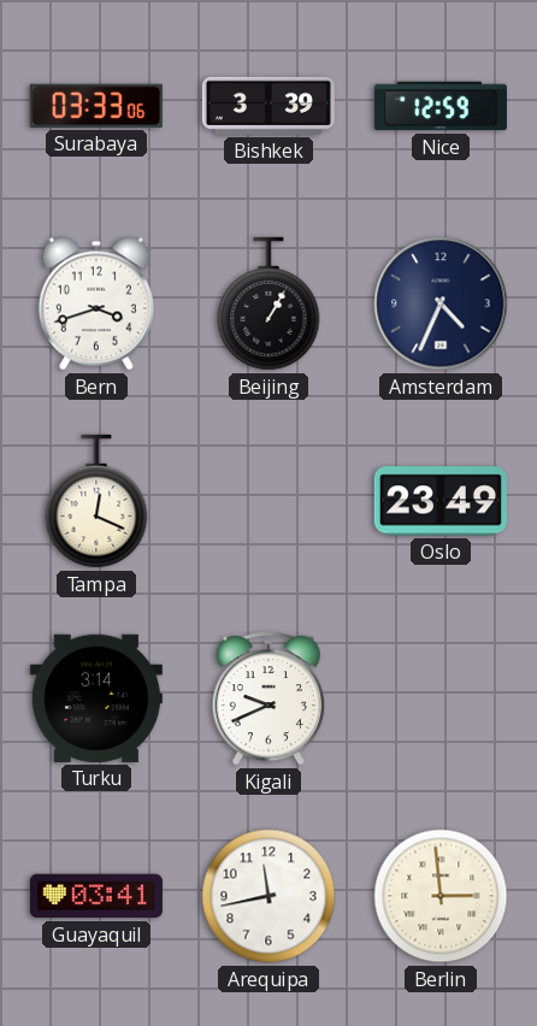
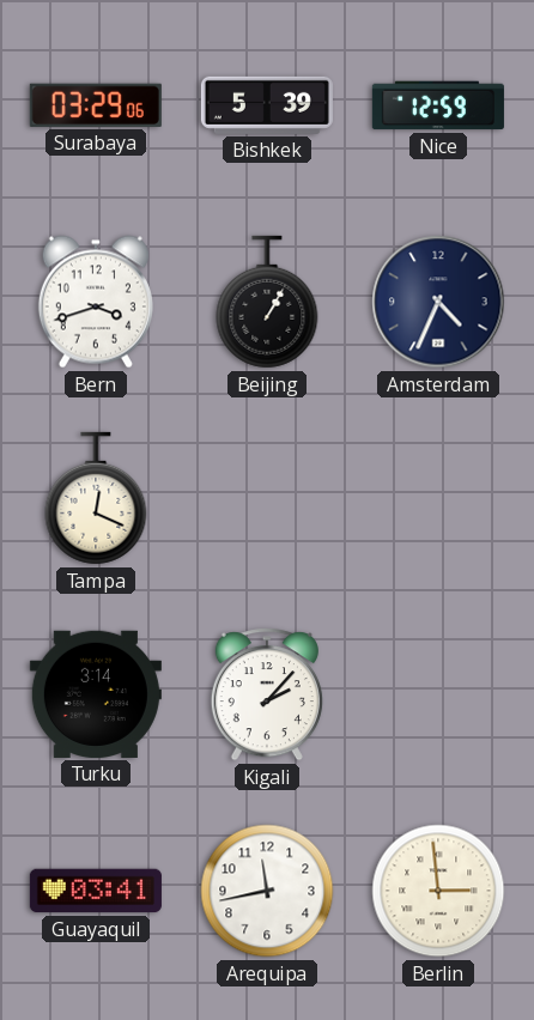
Surabaya: 03:33 -> 03:29
Bishkek: 3:39 -> 5:39
Oslo: 23:49 -> none
Kigali: 9:41 -> 2:07
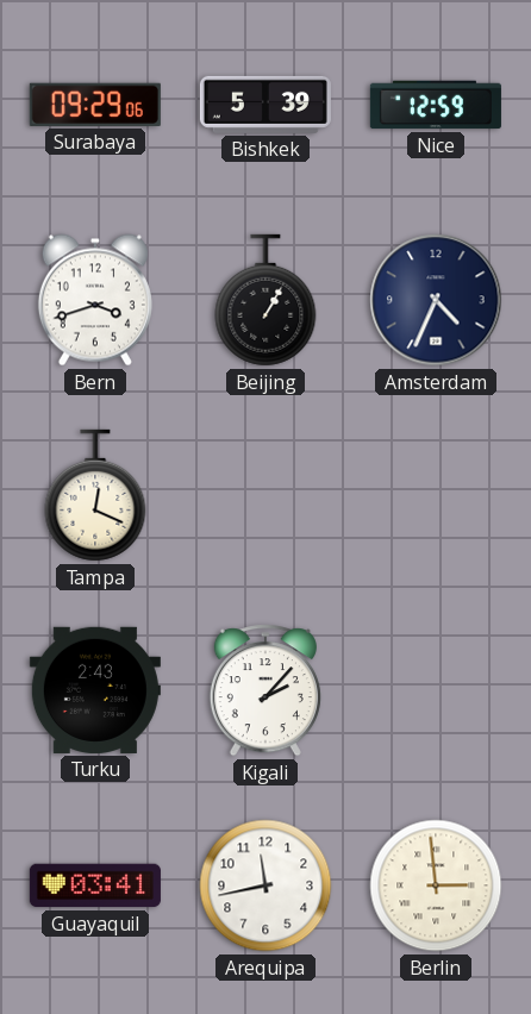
Surabaya: 03:29 -> 09:29
Turku: 3:14 -> 2:43
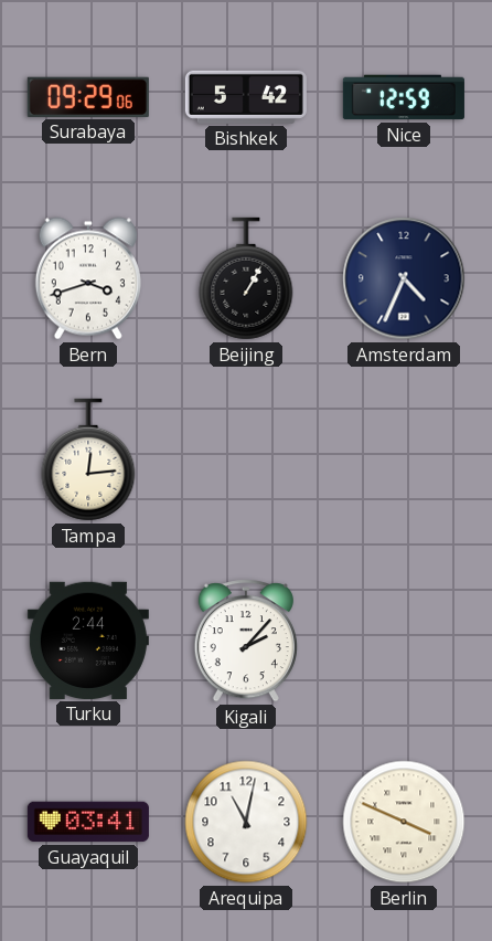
Bishkek: 5:39 -> 5:42
Tampa: 12:19 -> 12:14
Turku: 2:43 -> 2:44
Arequipa: 11:43 -> 11:02
Berlin: 2:59 -> 3:49
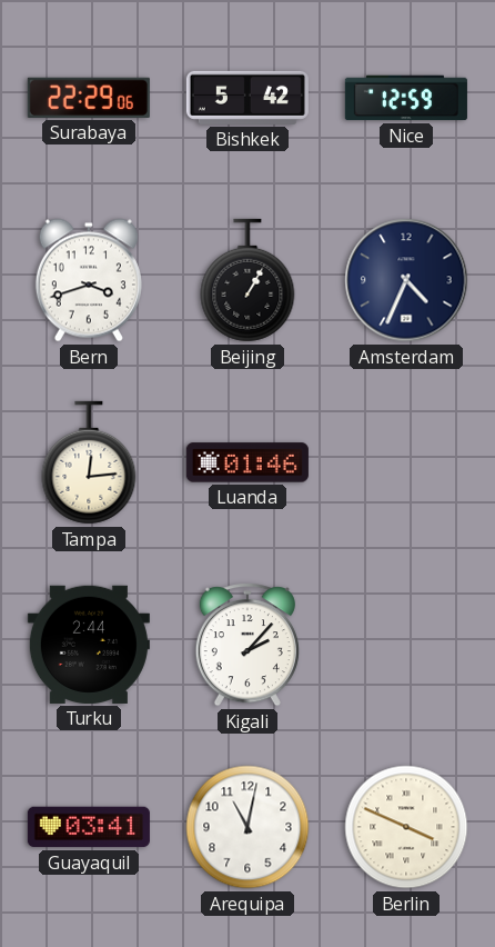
Surabaya: 09:29 -> 22:29
Luanda: none -> 01:46
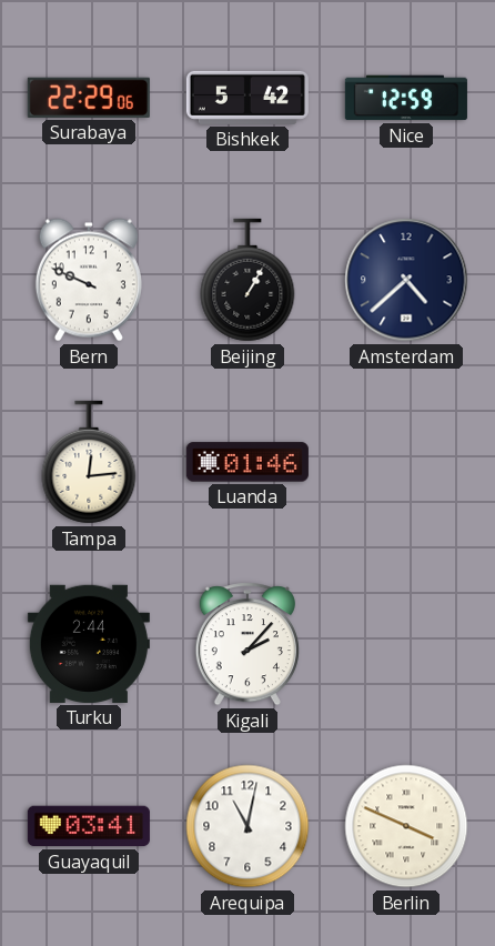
Bern: 3:42 -> 9:49
Amsterdam: 4:34 -> 4:38
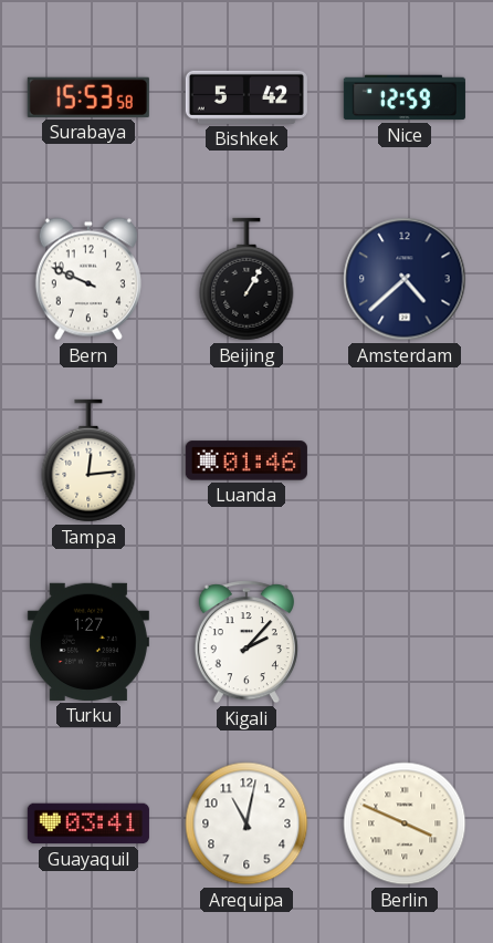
Surabaya: 22:29 -> 15:53
Turku: 2:44 -> 1:27
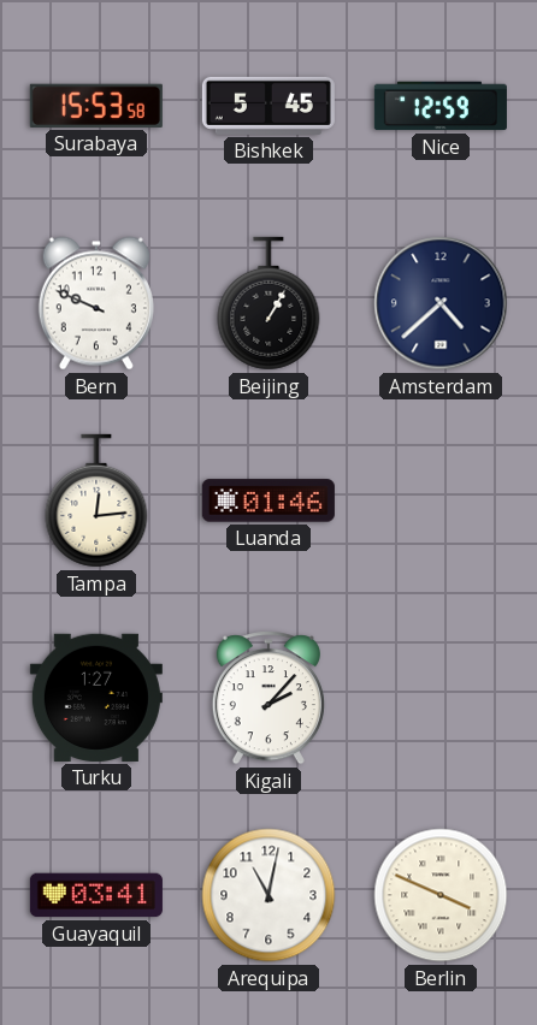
Bishkek: 5:42 -> 5:45
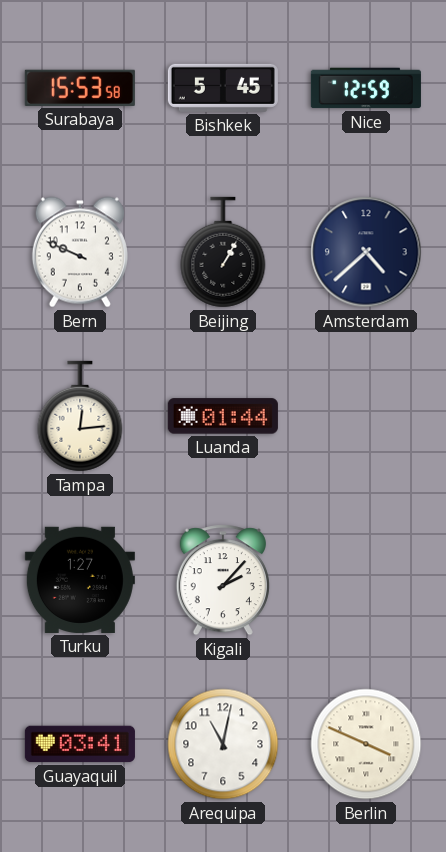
Luanda: 01:46 -> 01:44
